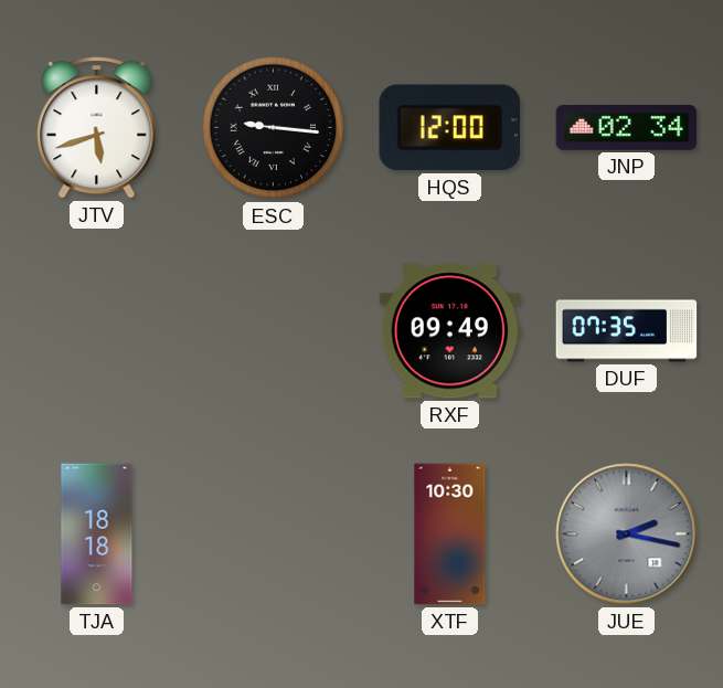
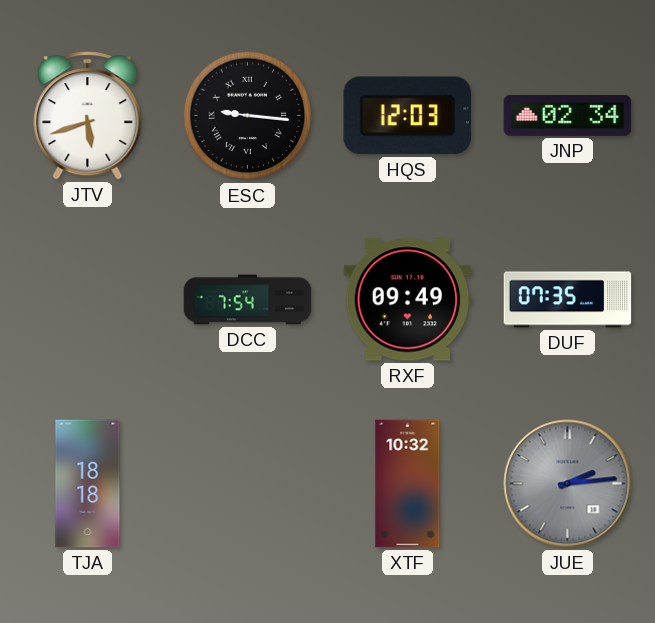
HQS: 12:00 -> 12:03
DCC: none -> 7:54
XTF: 10:30 -> 10:32
JUE: 2:17 -> 2:14
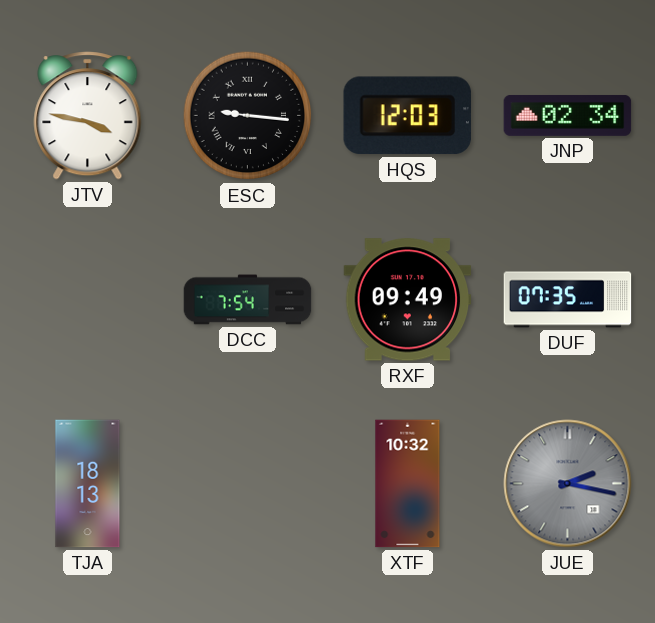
JTV: 5:42 -> 3:47
TJA: 18:18 -> 18:13
JUE: 2:14 -> 2:17
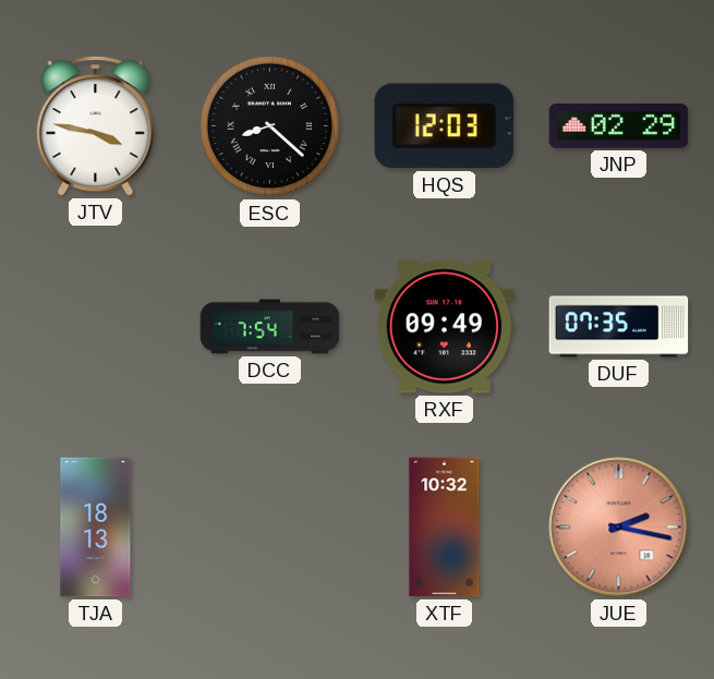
ESC: 9:16 -> 8:22
JNP: 02:34 -> 02:29
JUE dial: grey -> salmon
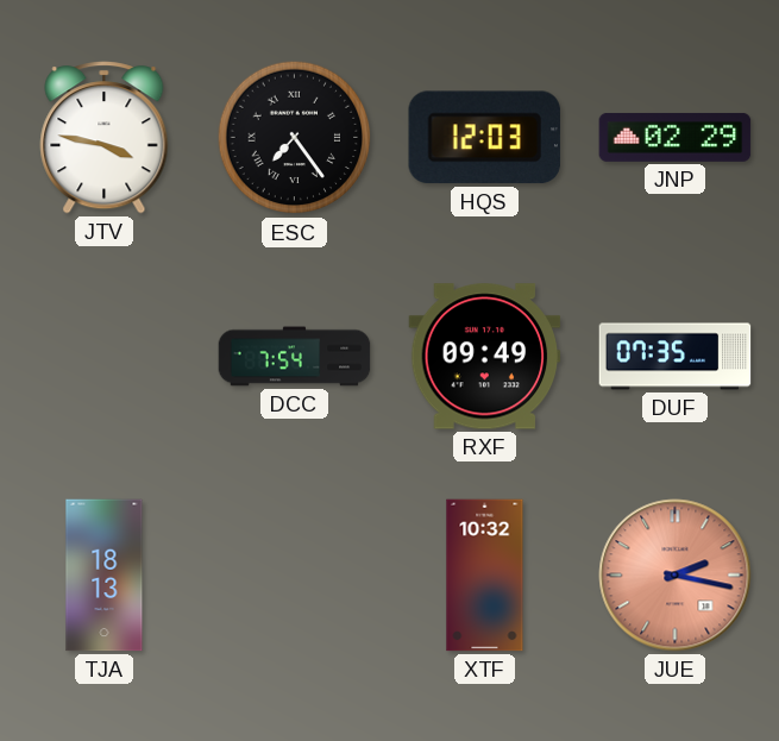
ESC: 8:22 -> 7:24
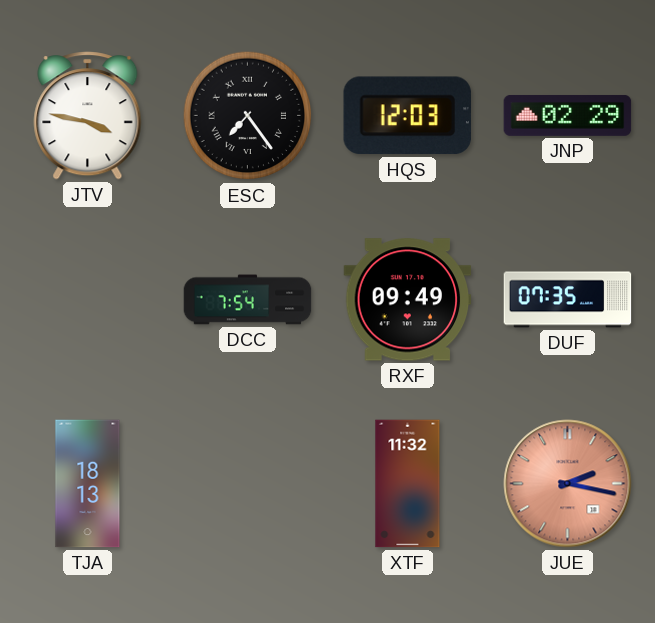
XTF: 10:32 -> 11:32
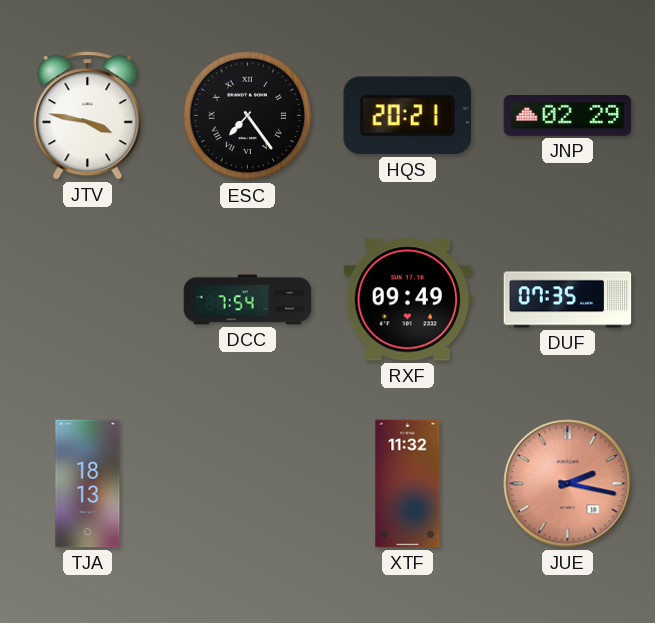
HQS: 12:03 -> 20:21
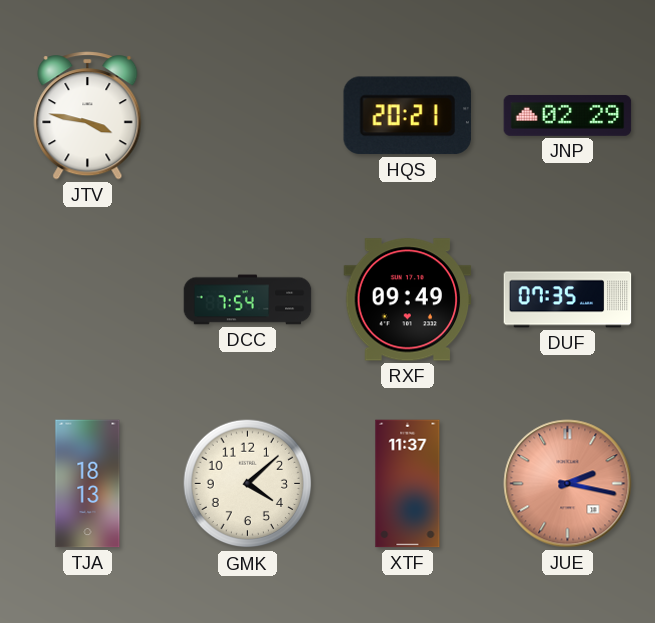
ESC: 7:24 -> none
GMK: none -> 4:08
XTF: 11:32 -> 11:37
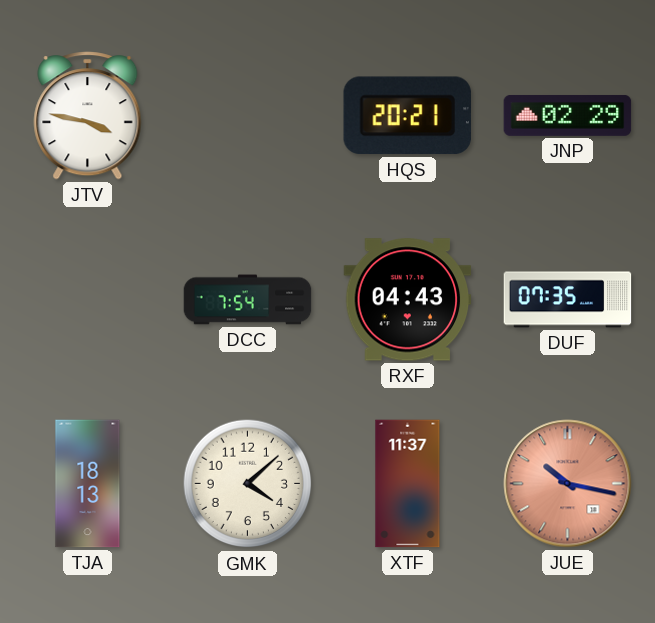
RXF: 09:49 -> 04:43
JUE: 2:17 -> 10:17
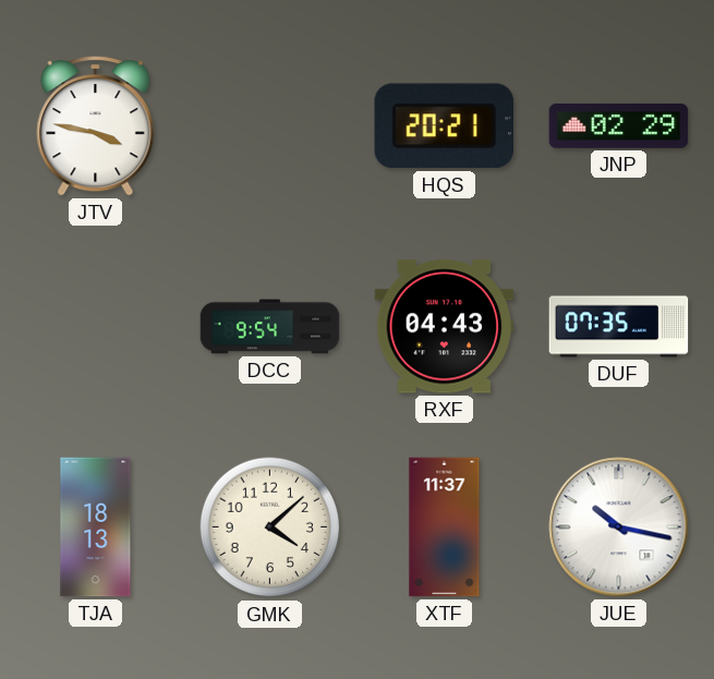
DCC: 7:54 -> 9:54
JUE dial: salmon -> white
